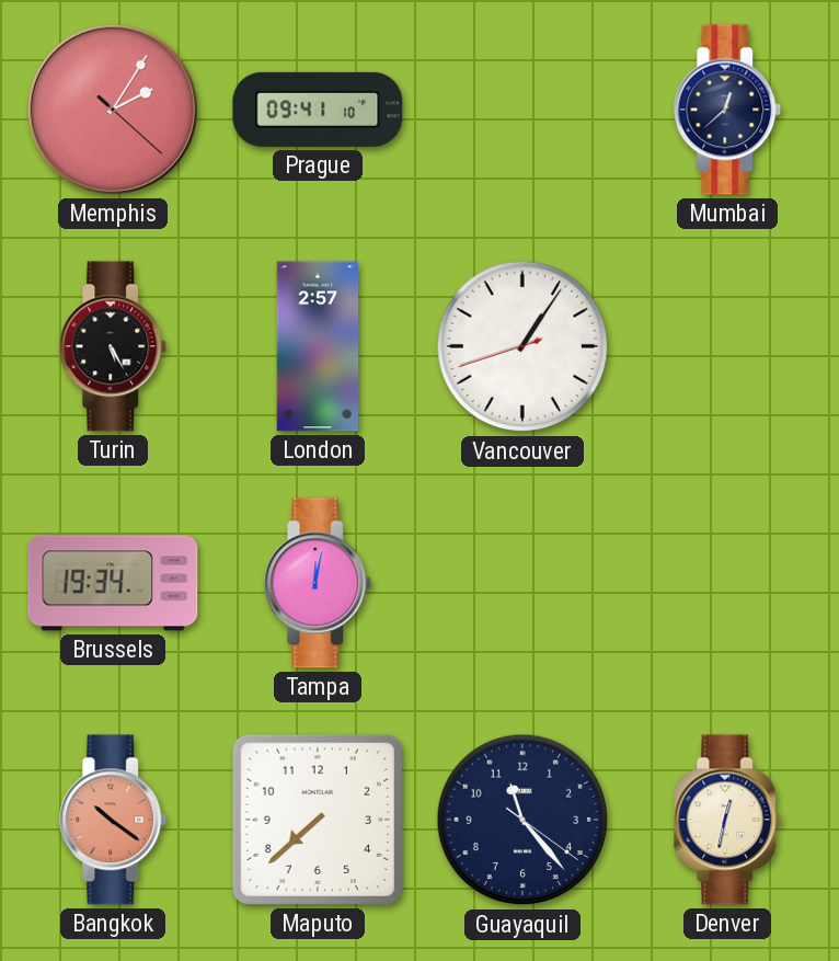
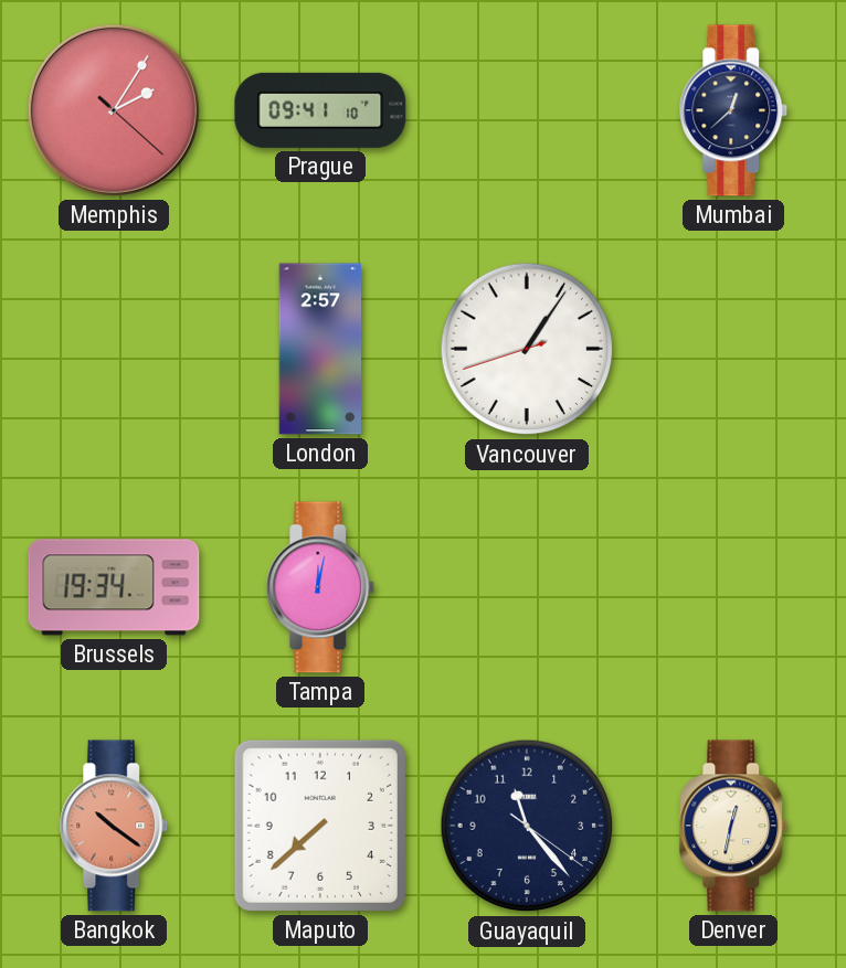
Turin: 5:25 -> none
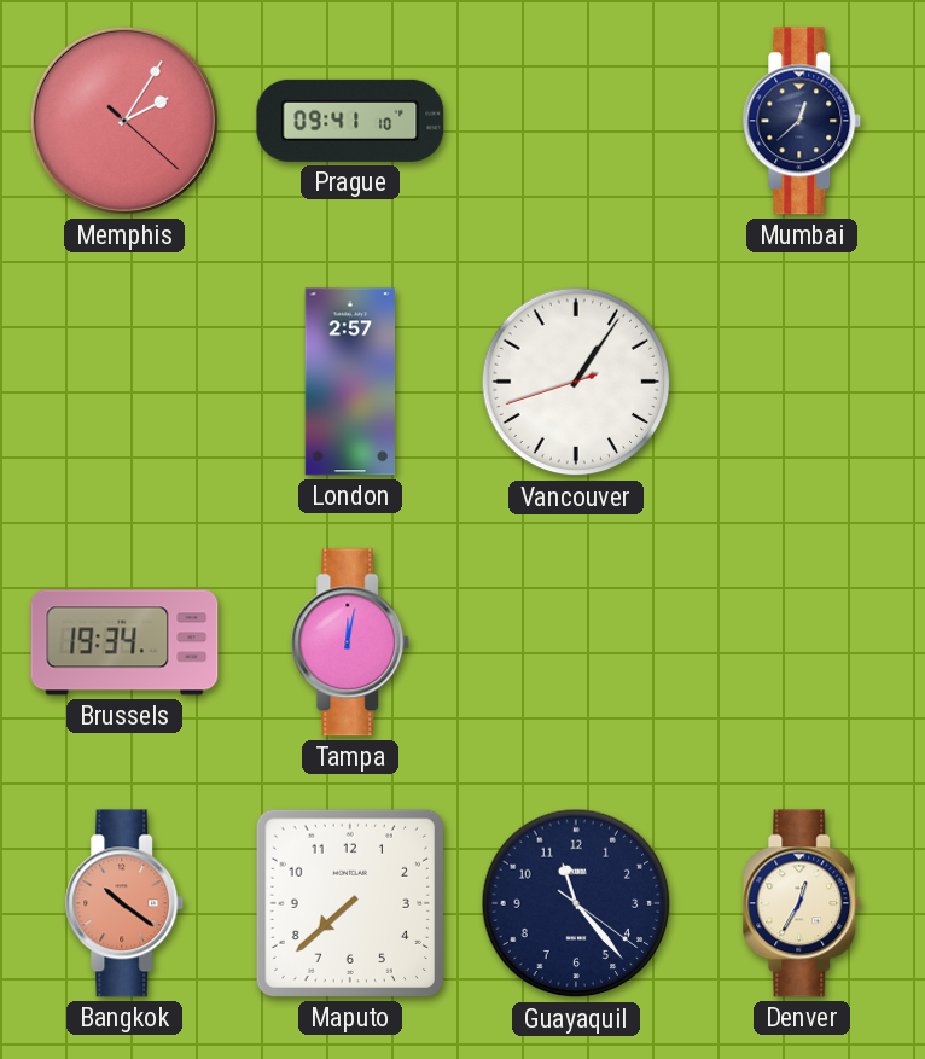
Denver: 12:32 -> 12:35
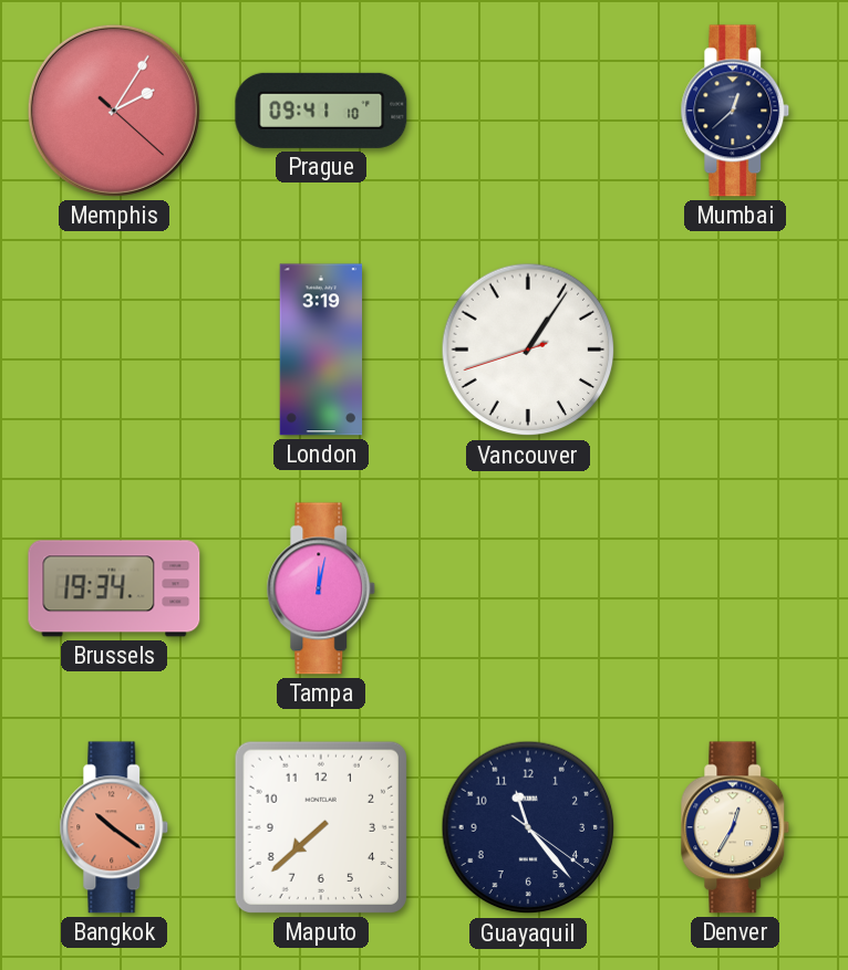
London: 2:57 -> 3:19
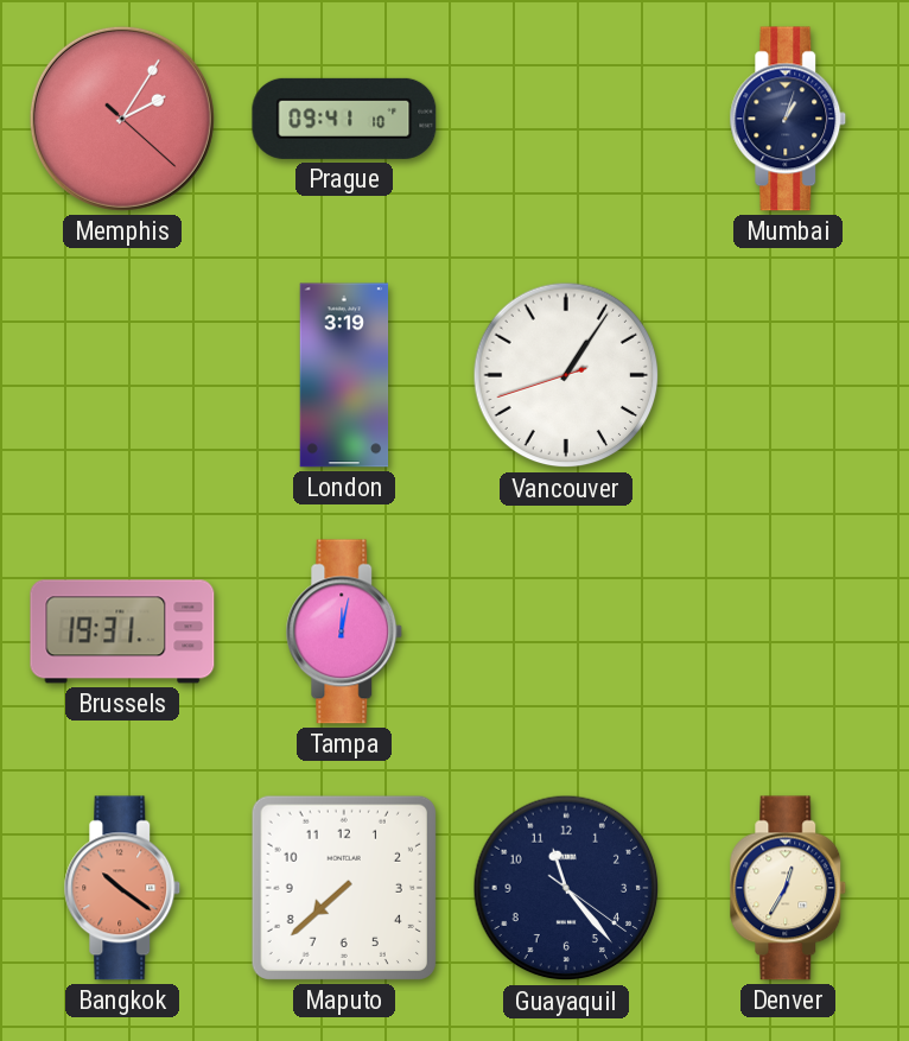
Mumbai: 12:38 -> 1:03
Brussels: 19:34 -> 19:31
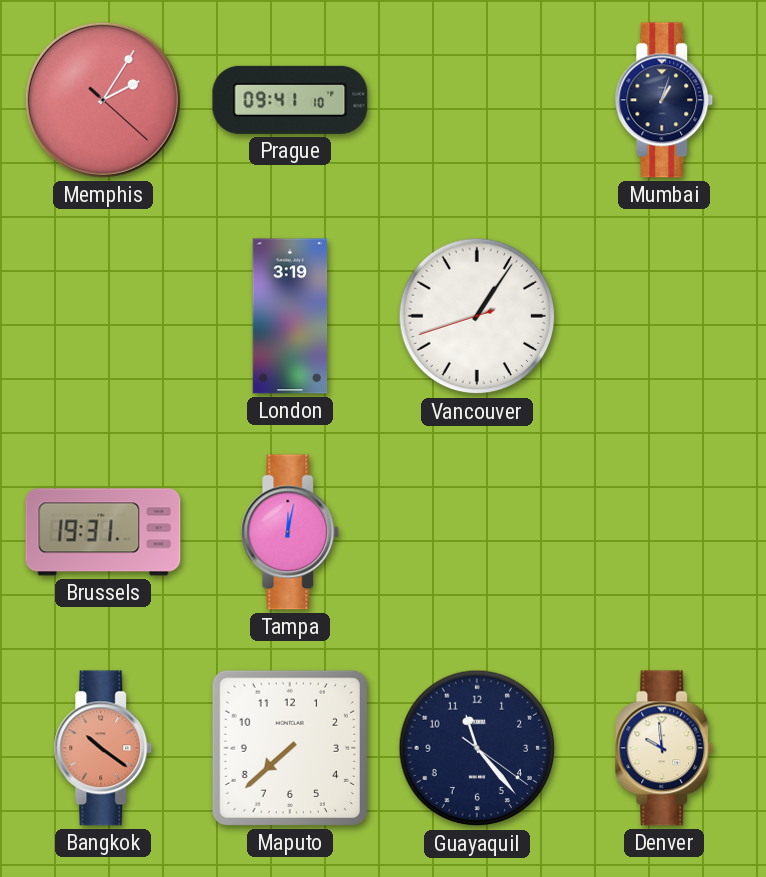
Denver: 12:35 -> 9:59
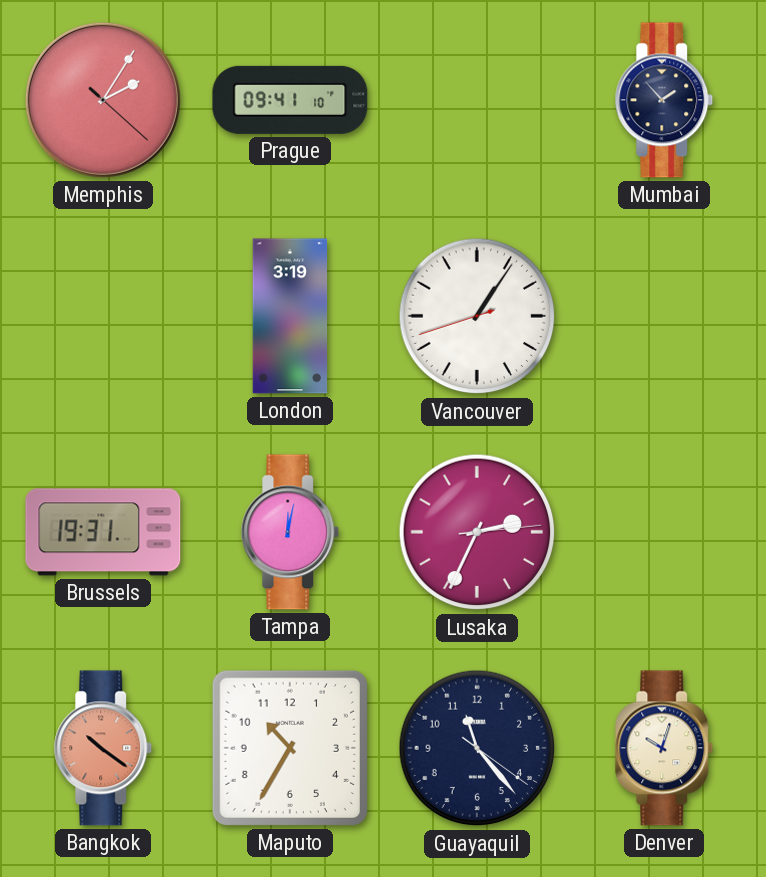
Mumbai: 1:03 -> 1:53
Lusaka: none -> 2:34
Maputo: 7:38 -> 10:35
Denver: 9:59 -> 10:03
